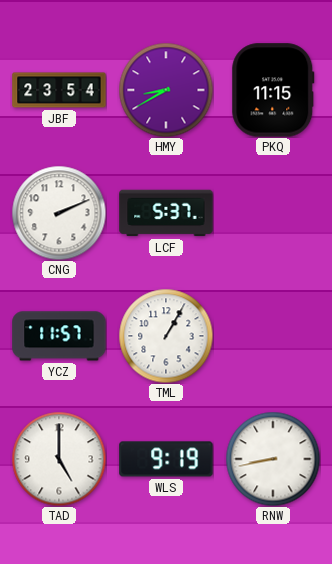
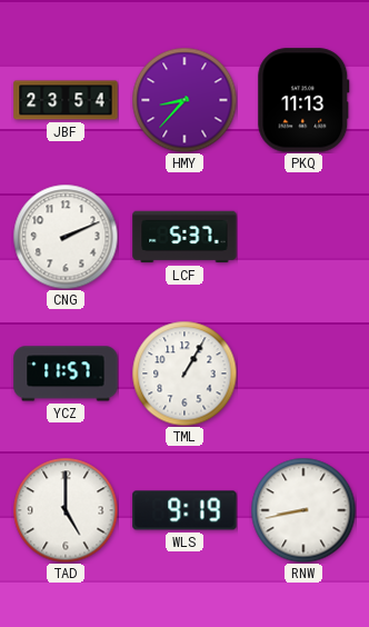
HMY: 8:40 -> 8:37
PKQ: 11:15 -> 11:13
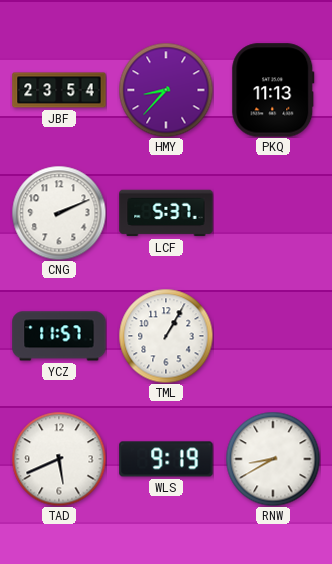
TAD: 5:00 -> 5:41
RNW: 8:43 -> 8:40
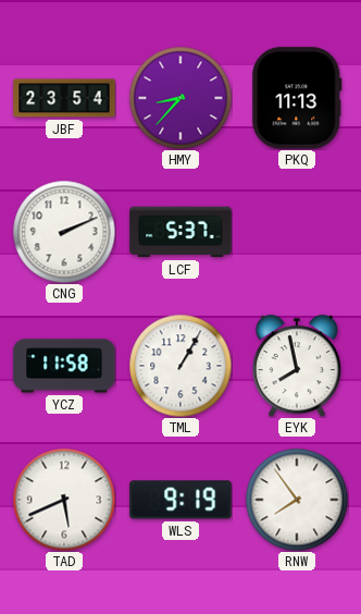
YCZ: 11:57 -> 11:58
EYK: none -> 7:58
RNW: 8:40 -> 7:54
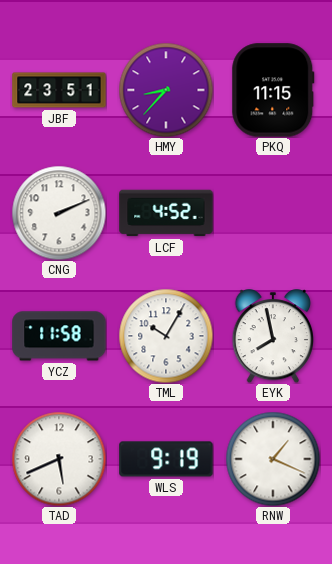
JBF: 23:54 -> 23:51
PKQ: 11:13 -> 11:15
LCF: 5:37 -> 4:52
TML: 1:05 -> 10:05
RNW: 7:54 -> 1:19
